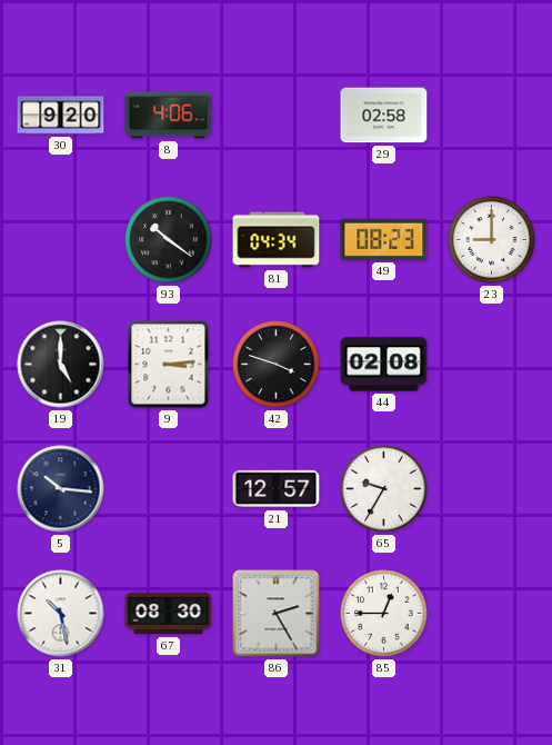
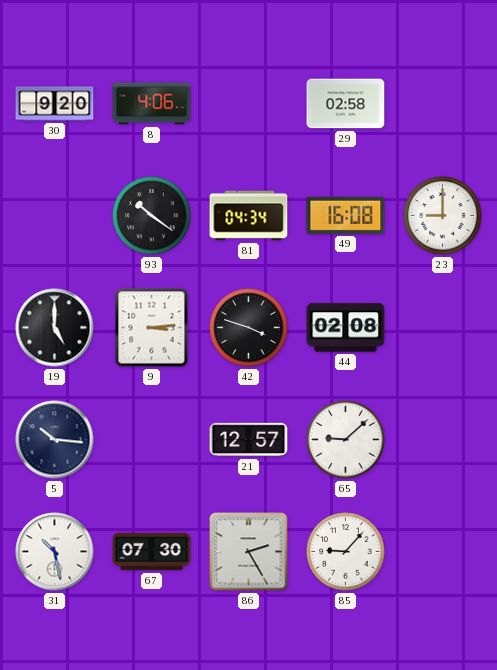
49: 08:23 -> 16:08
65: 9:35 -> 9:08
67: 08:30 -> 07:30
85: 12:45 -> 9:07
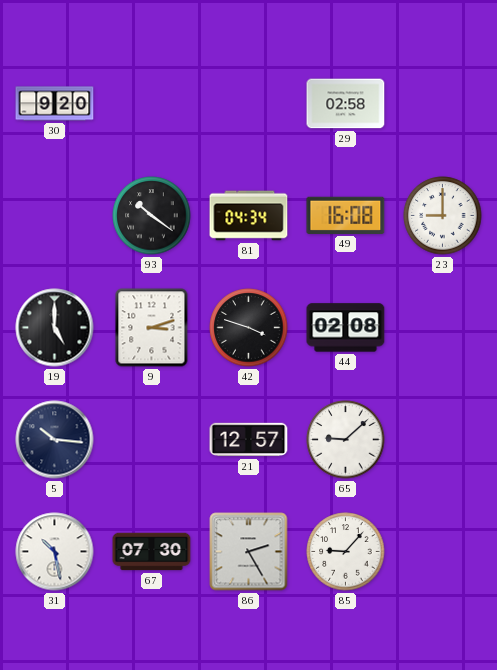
8: 4:06 -> none
9: 3:14 -> 3:12
